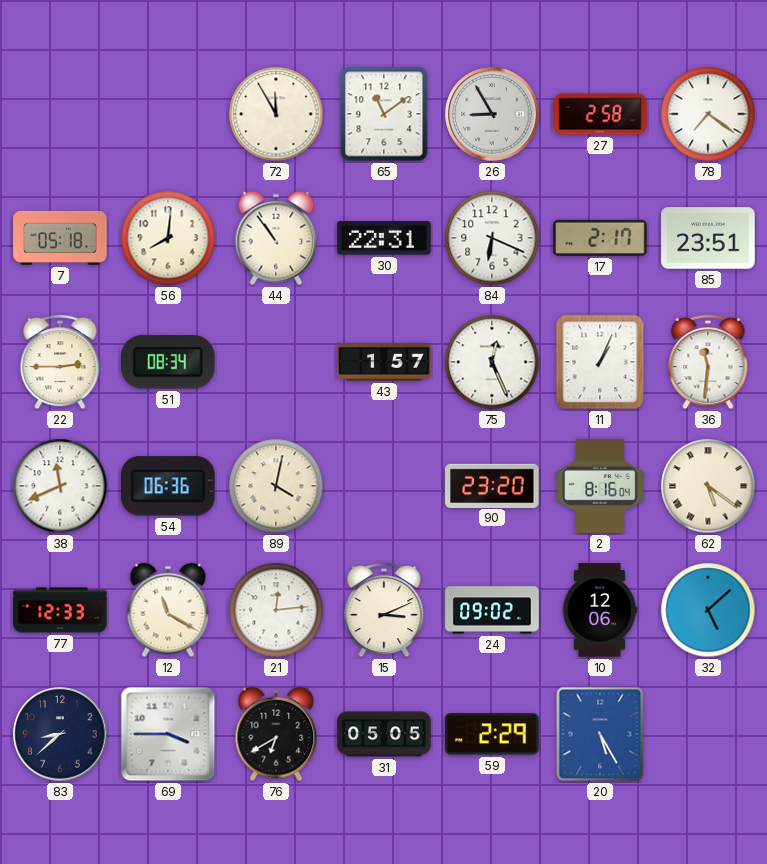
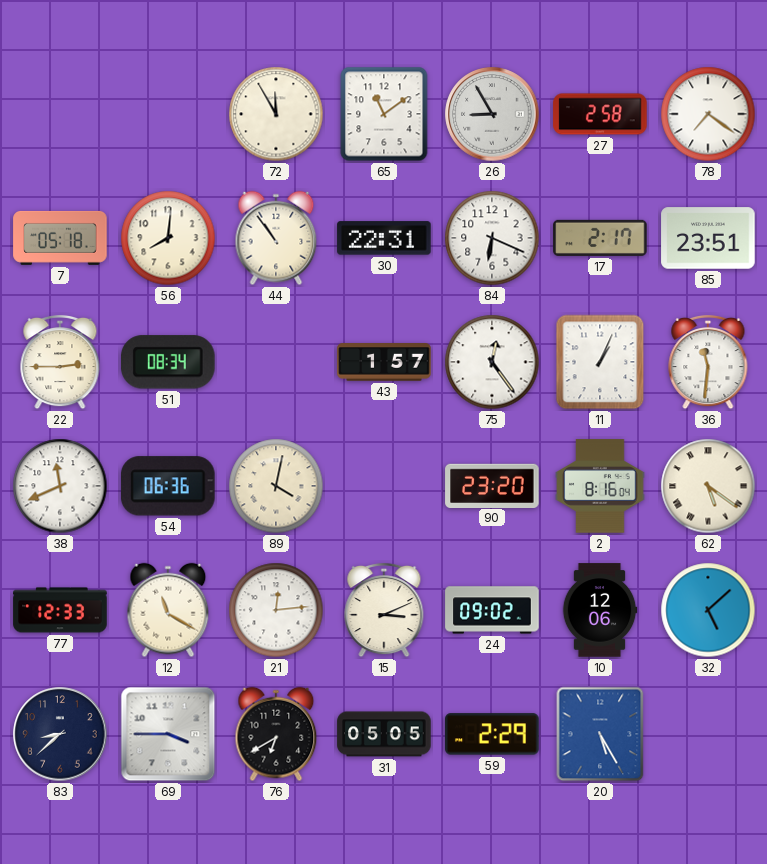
75: 12:26 -> 12:24
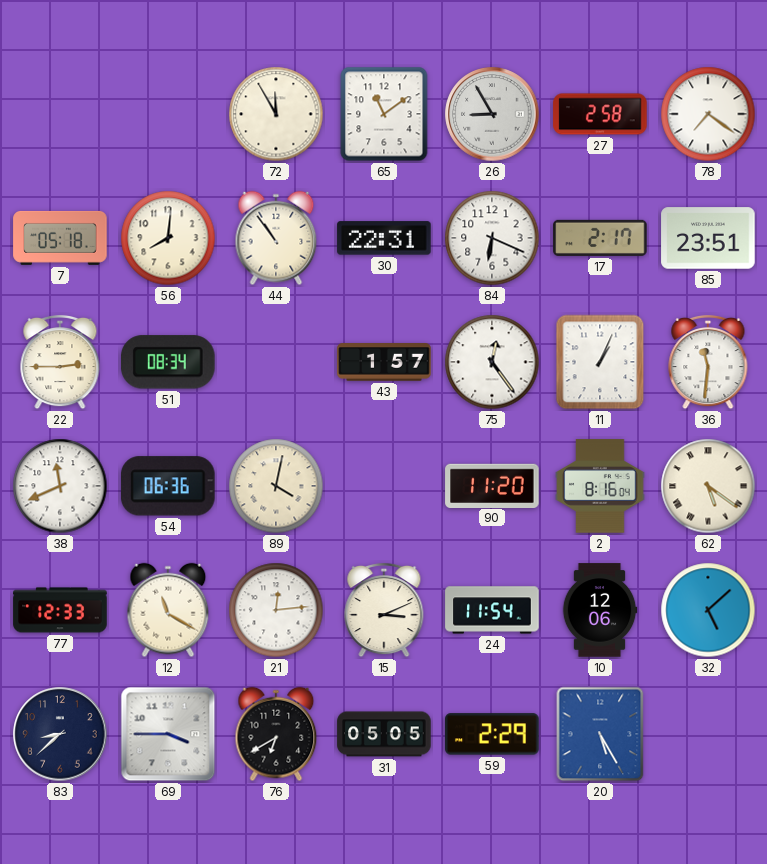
90: 23:20 -> 11:20
24: 09:02 -> 11:54
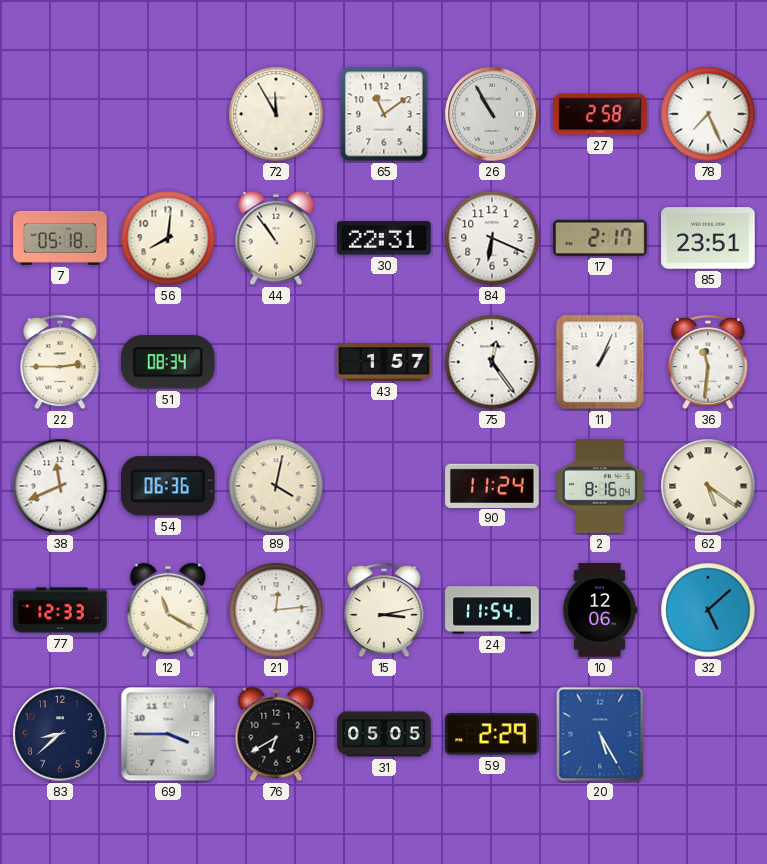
26: 8:55 -> 10:55
78: 7:21 -> 7:26
90: 11:20 -> 11:24
15: 3:11 -> 3:13
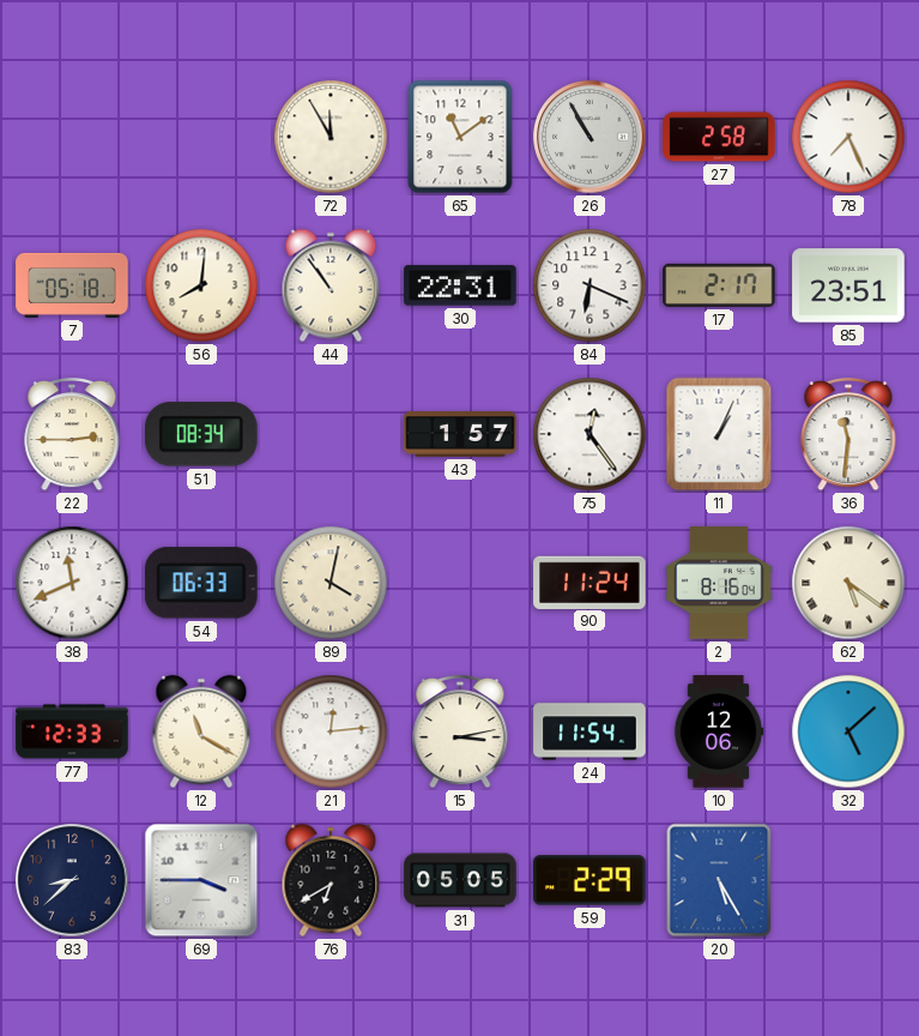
54: 06:36 -> 06:33
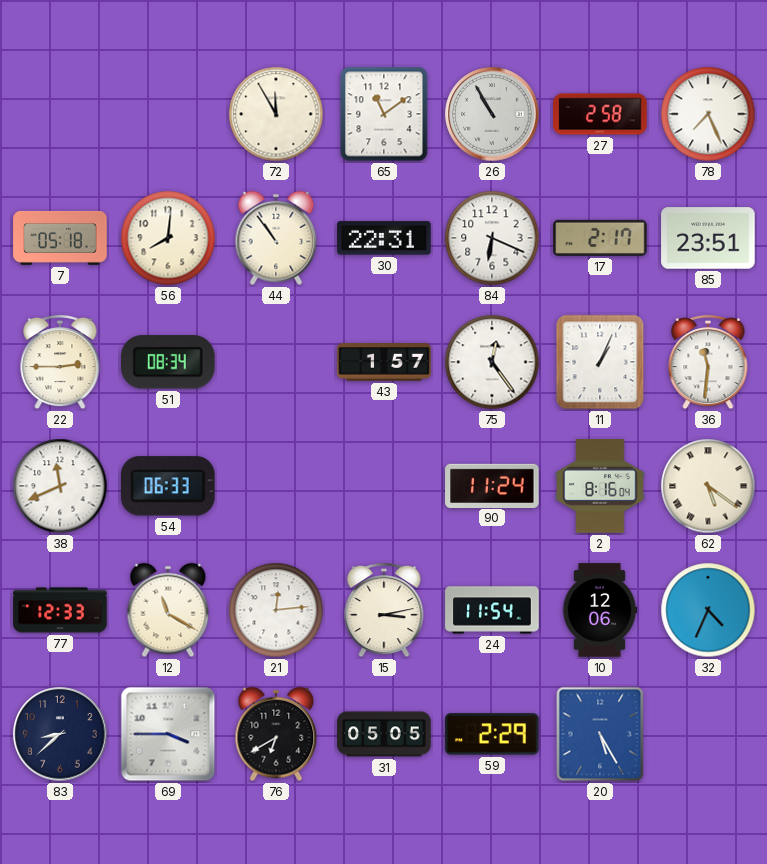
89: 4:02 -> none
32: 5:08 -> 4:34
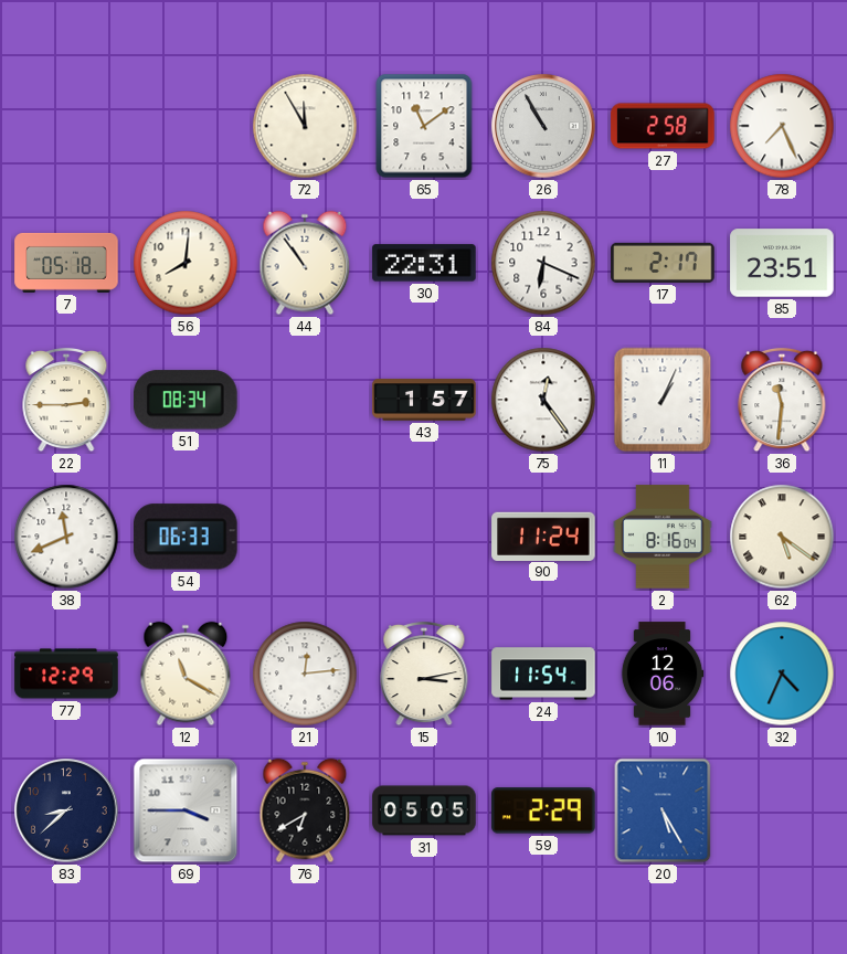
77: 12:33 -> 12:29
